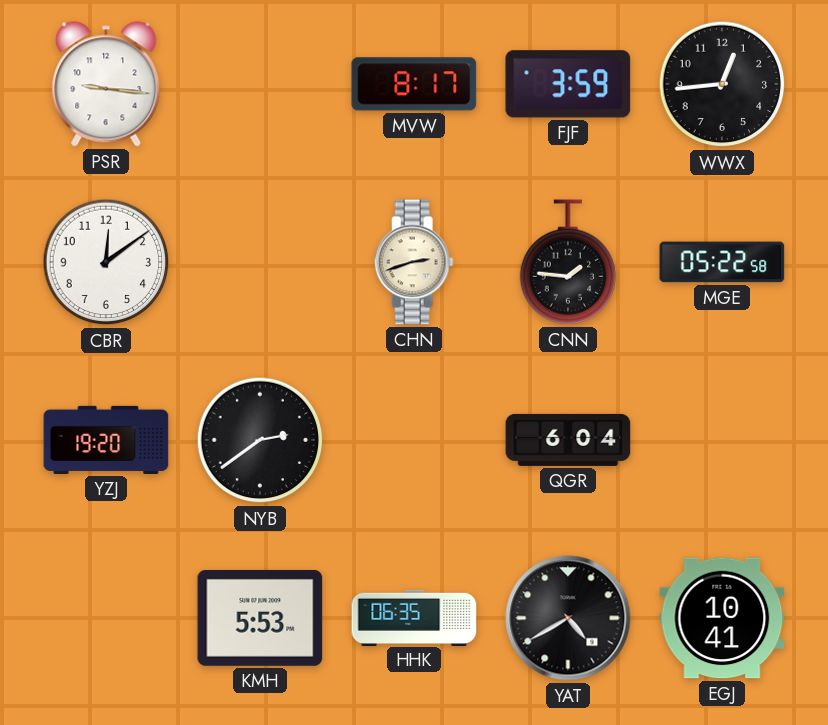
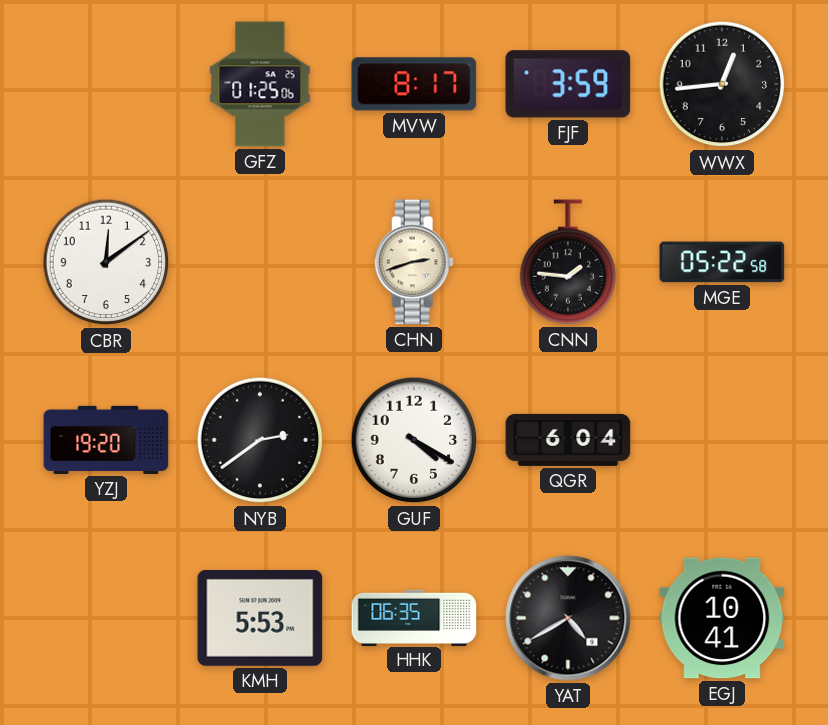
PSR: 9:16 -> none
GFZ: none -> 01:25
GUF: none -> 4:20
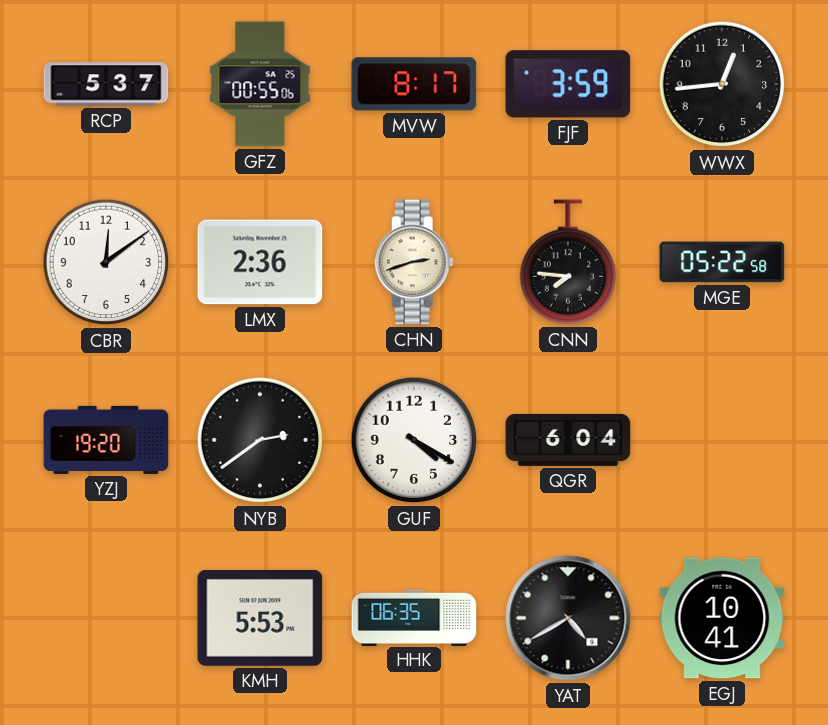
RCP: none -> 5:37
GFZ: 01:25 -> 00:55
LMX: none -> 2:36
CNN: 1:46 -> 7:46
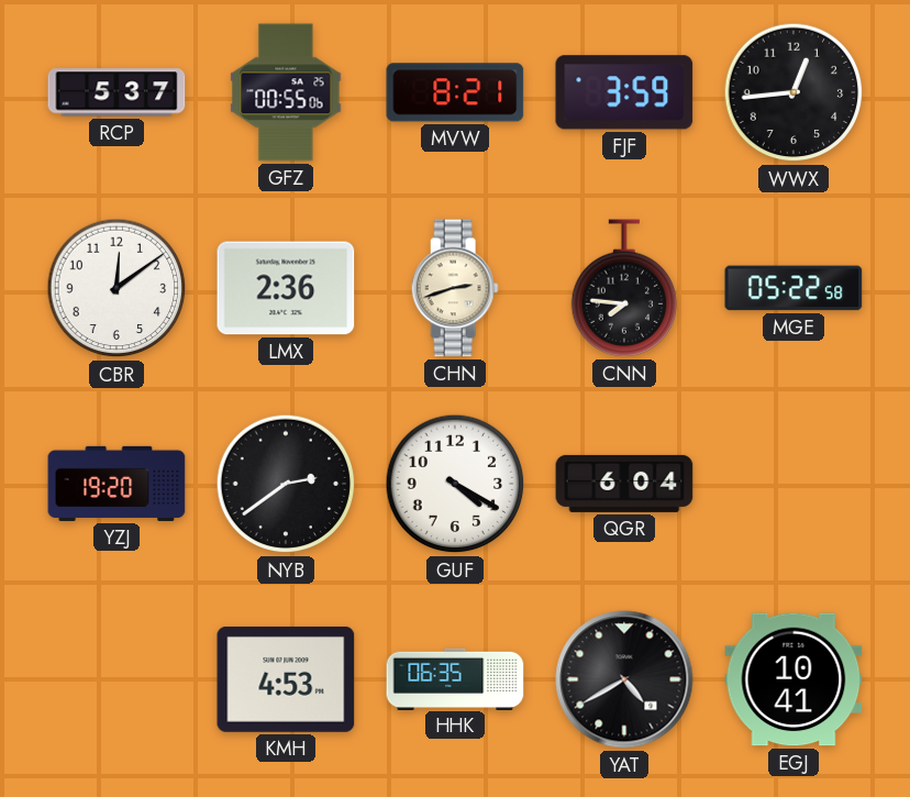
MVW: 8:17 -> 8:21
KMH: 5:53 -> 4:53
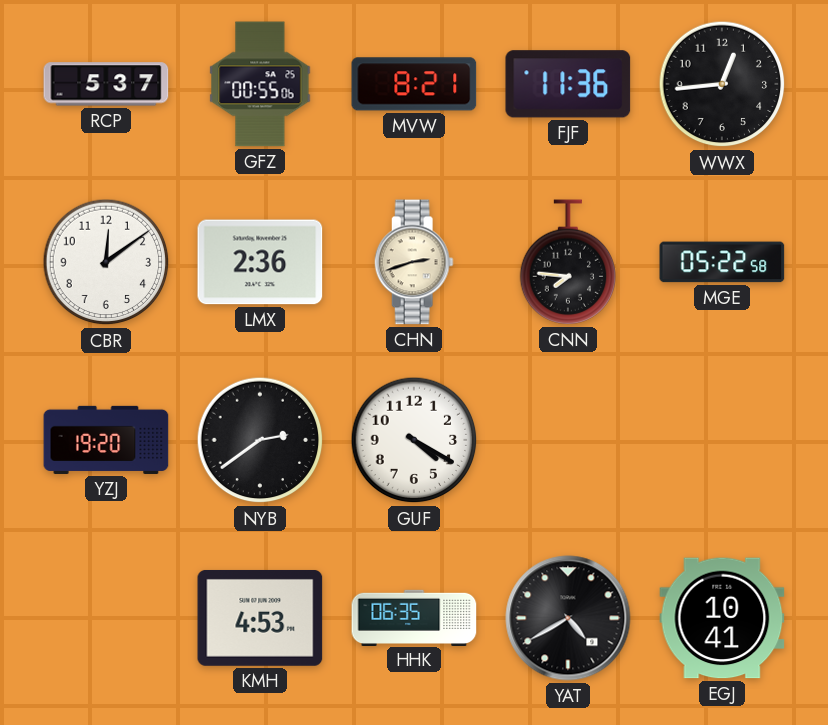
FJF: 3:59 -> 11:36
QGR: 6:04 -> none
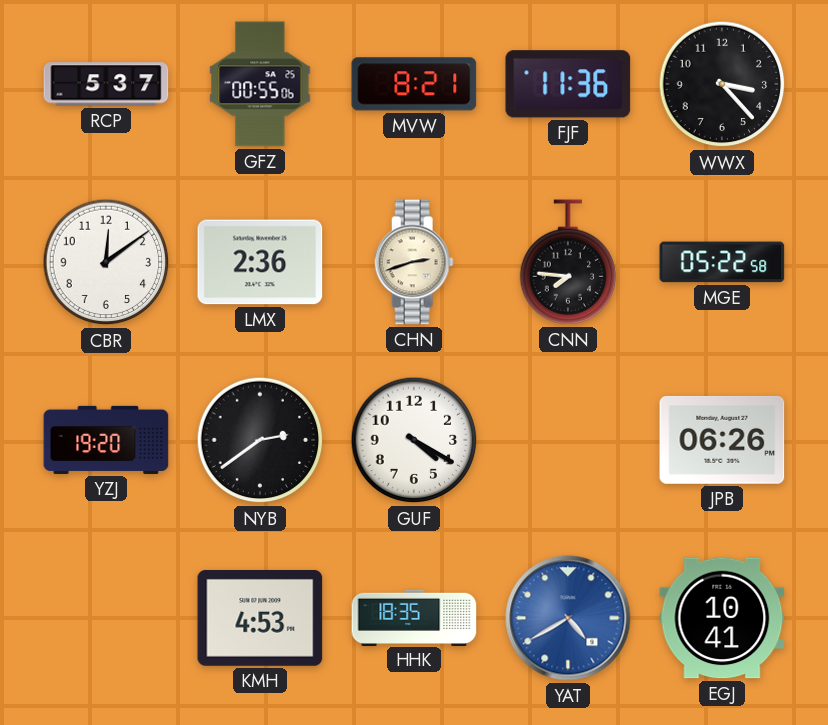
WWX: 12:44 -> 3:23
JPB: none -> 06:26
HHK: 06:35 -> 18:35
YAT dial: black -> blue
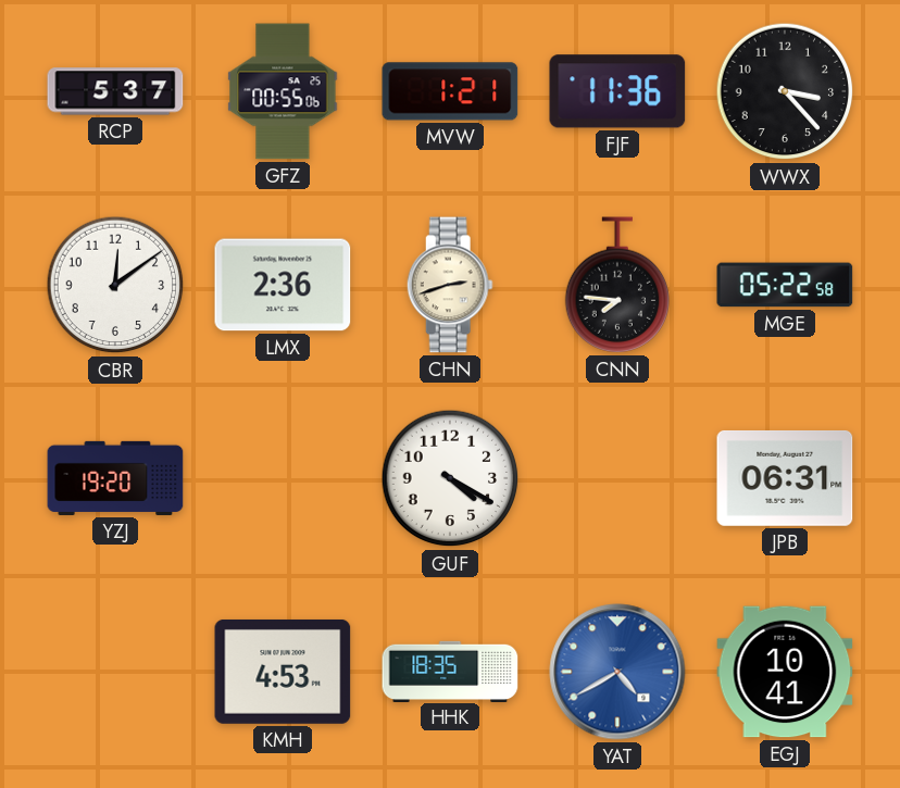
MVW: 8:21 -> 1:21
NYB: 2:39 -> none
JPB: 06:26 -> 06:31
